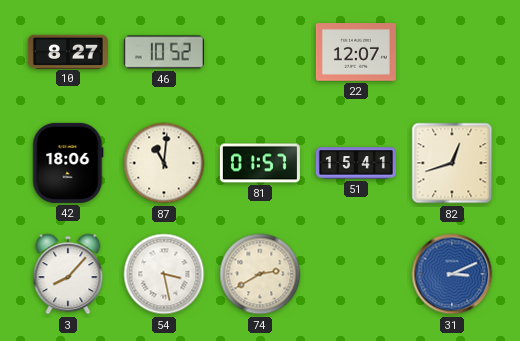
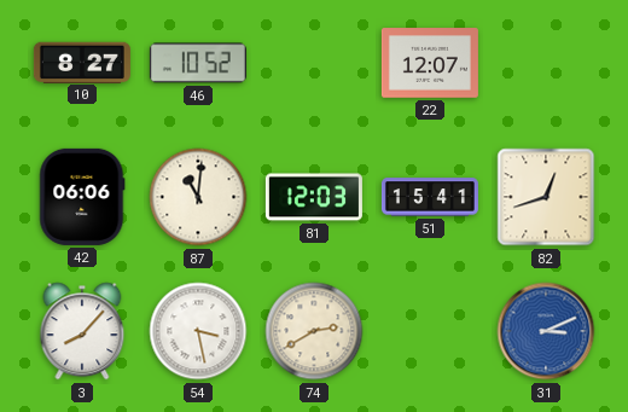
42: 18:06 -> 06:06
81: 01:57 -> 12:03
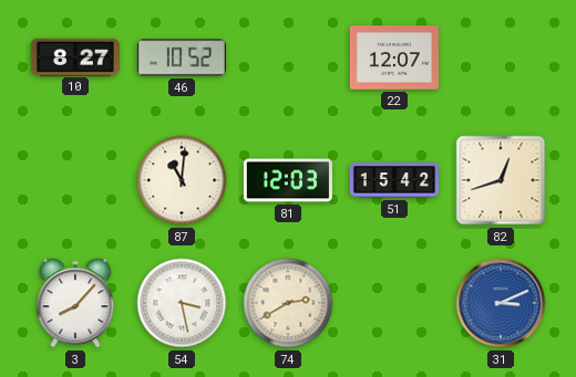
42: 06:06 -> none
51: 15:41 -> 15:42
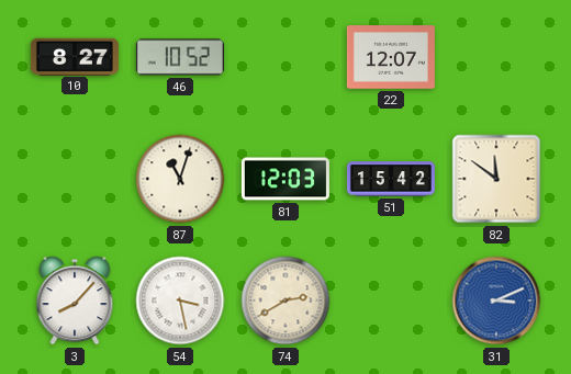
87: 11:01 -> 11:03
82: 12:42 -> 11:51
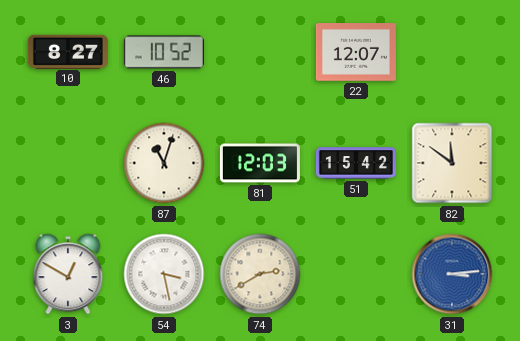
3: 8:07 -> 12:50
31: 3:11 -> 3:14
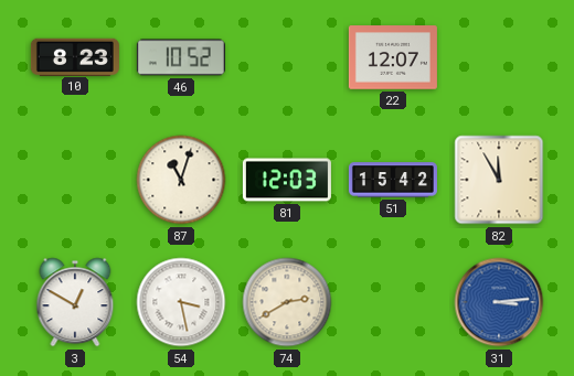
10: 8:27 -> 8:23
82: 11:51 -> 11:55
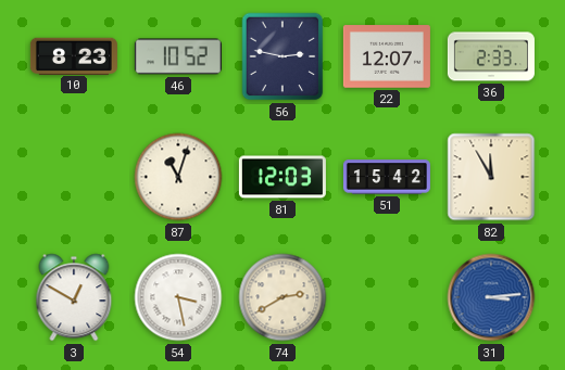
56: none -> 2:47
36: none -> 2:33
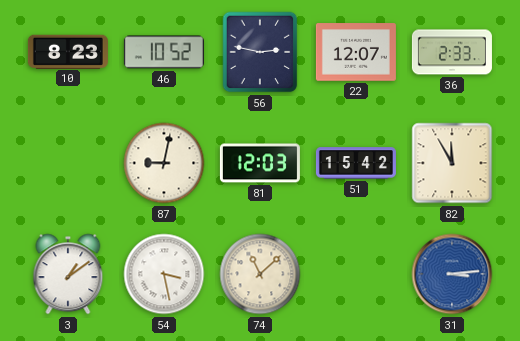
87: 11:03 -> 9:02
3: 12:50 -> 1:09
74: 2:40 -> 11:08
